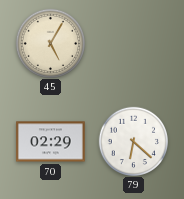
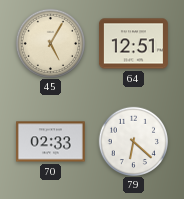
64: none -> 12:51
70: 02:29 -> 02:33
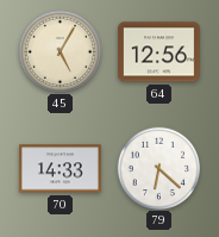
64: 12:51 -> 12:56
70: 02:33 -> 14:33
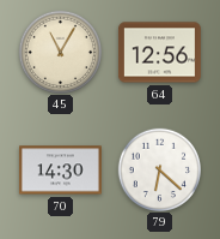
45: 5:05 -> 11:05
70: 14:33 -> 14:30
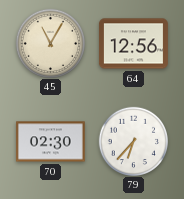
70: 14:30 -> 02:30
79: 6:22 -> 6:37
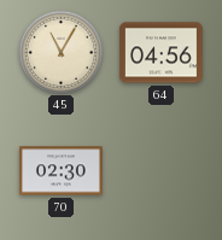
64: 12:56 -> 04:56
79: 6:37 -> none
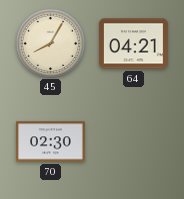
45: 11:05 -> 8:05
64: 04:56 -> 04:21
